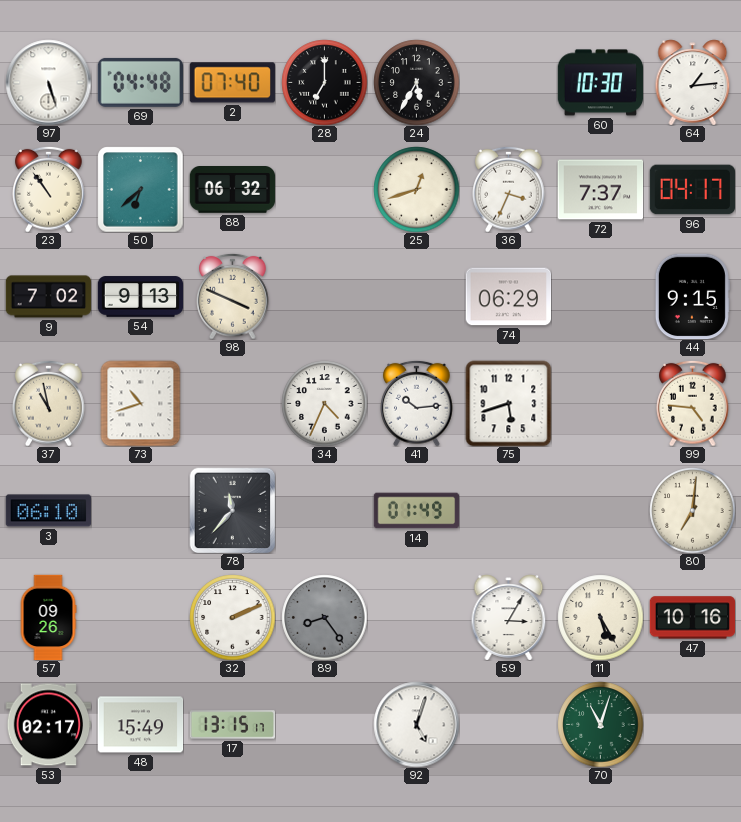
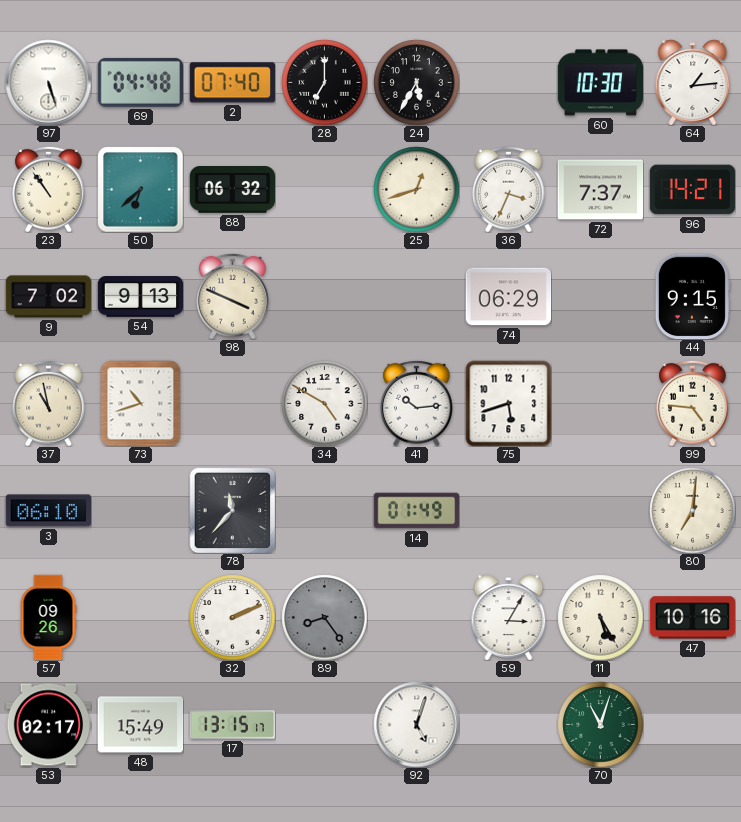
96: 04:17 -> 14:21
34: 4:34 -> 4:50
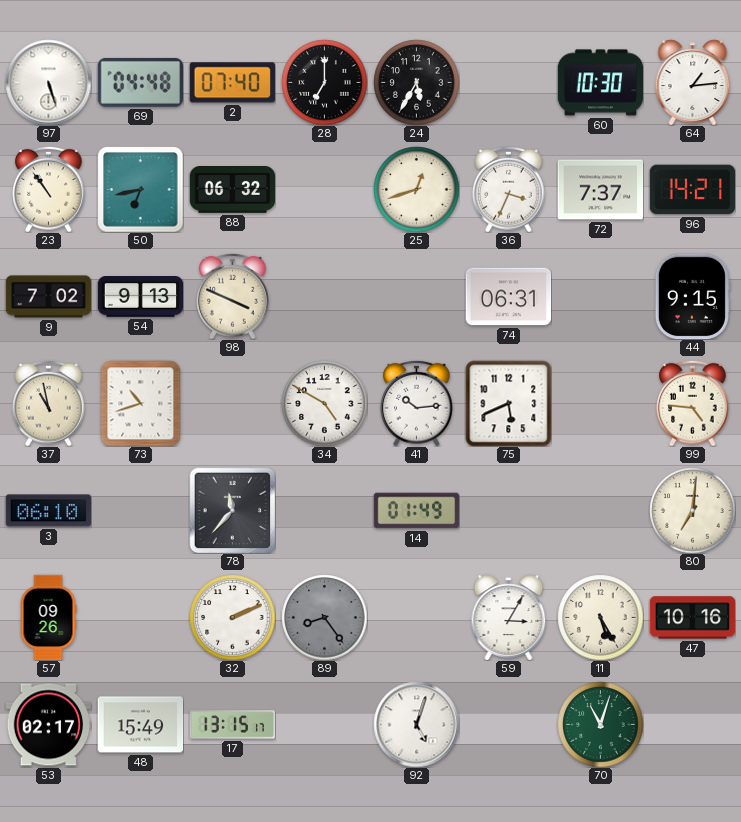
50: 6:38 -> 6:43
74: 06:29 -> 06:31
75: 5:42 -> 5:41
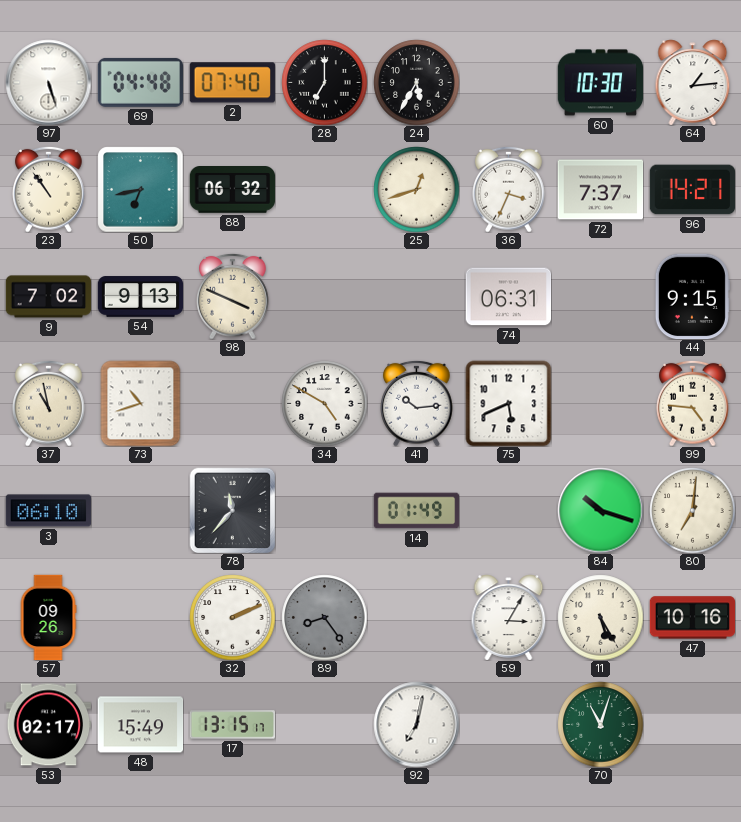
84: none -> 10:18
92: 5:03 -> 7:02
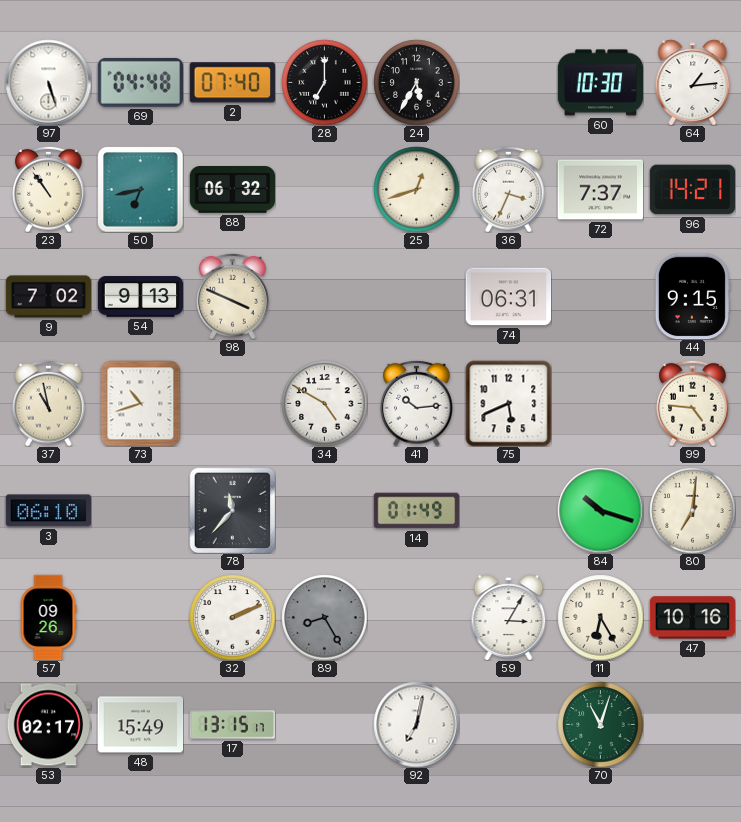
89: 8:24 -> 8:25
11: 5:25 -> 6:25
